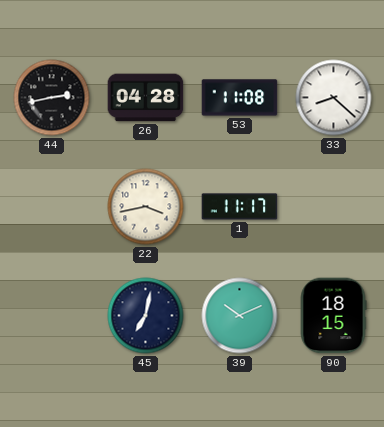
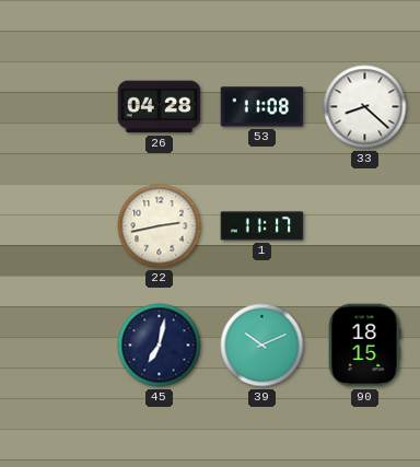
44: 2:43 -> none
22: 3:43 -> 2:43
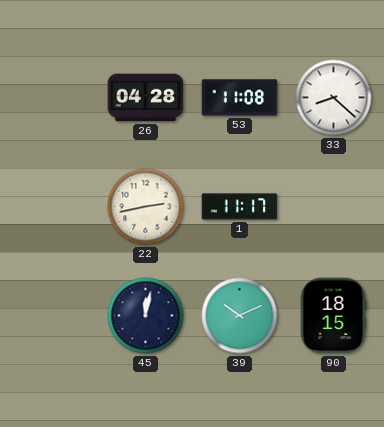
45: 7:02 -> 12:02
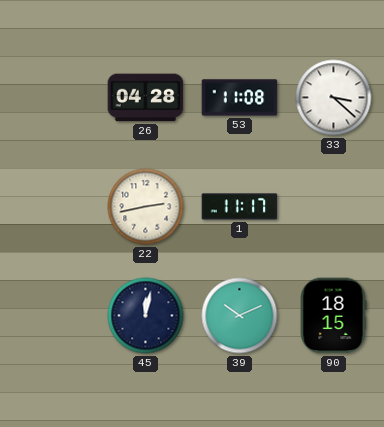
33: 8:22 -> 3:22
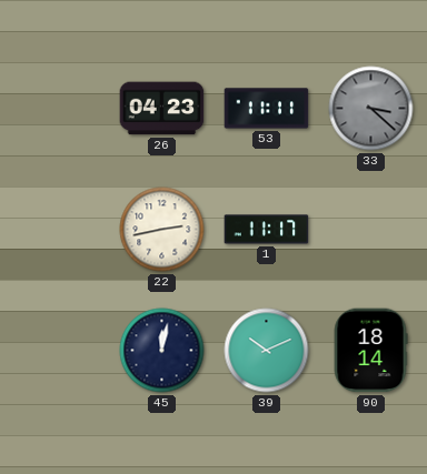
26: 04:28 -> 04:23
53: 11:08 -> 11:11
33 dial: white -> grey
90: 18:15 -> 18:14
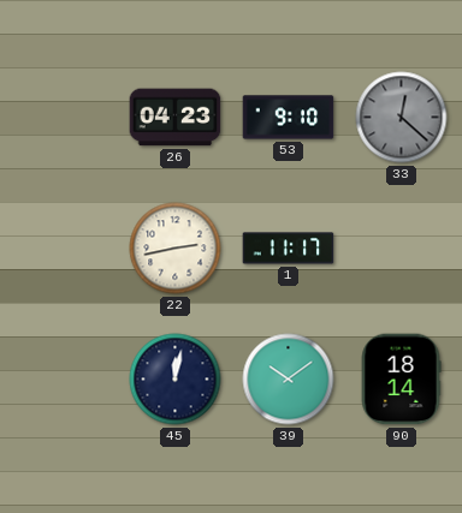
53: 11:11 -> 9:10
33: 3:22 -> 12:22
39: 10:11 -> 10:09
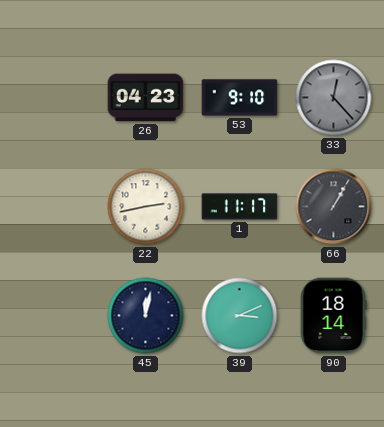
33: 12:22 -> 12:23
66: none -> 1:05
39: 10:09 -> 3:11
